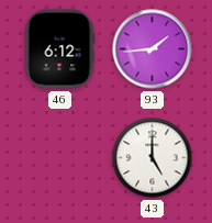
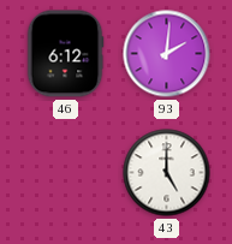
93: 1:44 -> 2:01
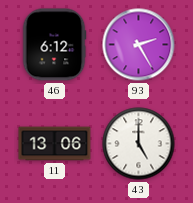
93: 2:01 -> 2:25
11: none -> 13:06
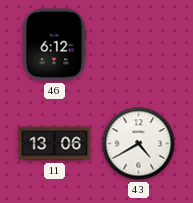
93: 2:25 -> none
43: 5:00 -> 4:40
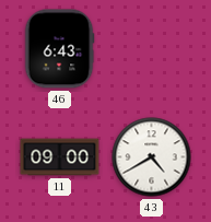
46: 6:12 -> 6:43
11: 13:06 -> 09:00
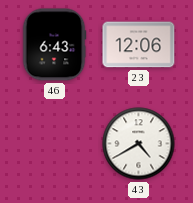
23: none -> 12:06
11: 09:00 -> none
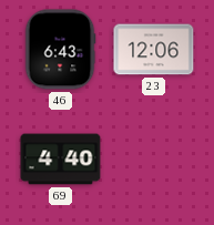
69: none -> 4:40
43: 4:40 -> none
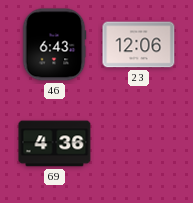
69: 4:40 -> 4:36
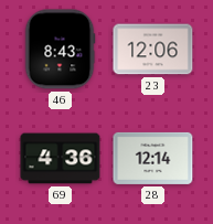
46: 6:43 -> 8:43
28: none -> 12:14
